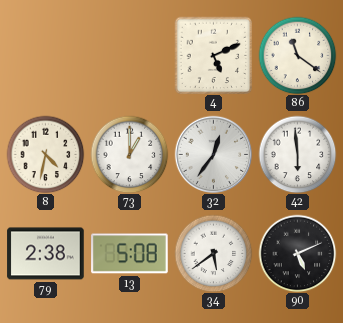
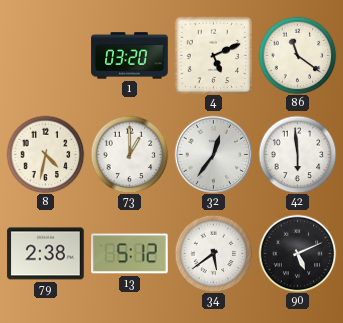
1: none -> 03:20
13: 5:08 -> 5:12
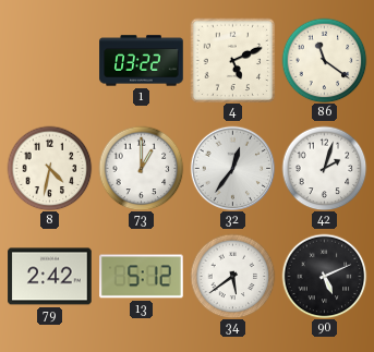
1: 03:20 -> 03:22
42: 5:59 -> 2:03
79: 2:38 -> 2:42
